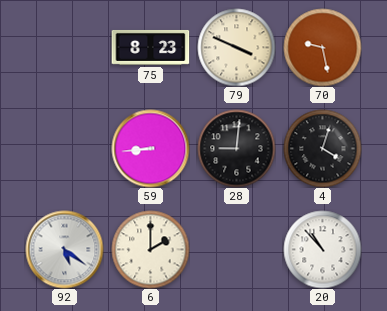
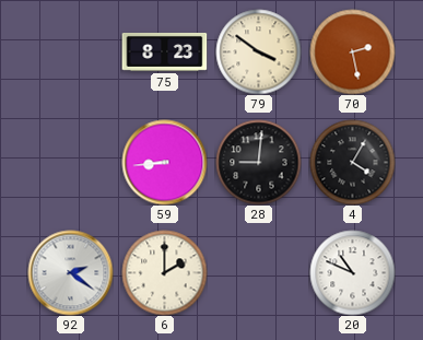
79: 3:49 -> 3:51
70: 9:28 -> 2:28
4: 4:03 -> 4:05
92: 5:21 -> 2:21
20: 10:53 -> 10:49
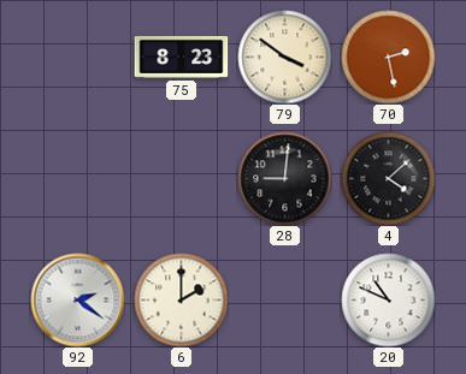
59: 8:44 -> none
4: 4:05 -> 4:08
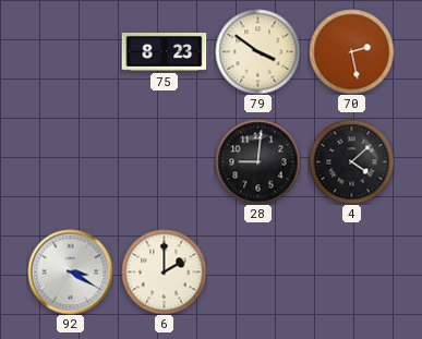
92: 2:21 -> 3:20
20: 10:49 -> none
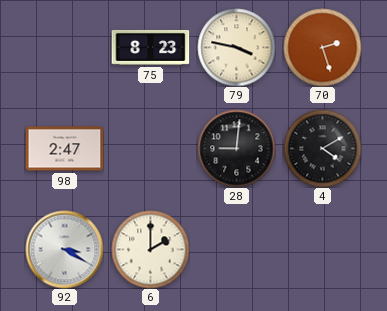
79: 3:51 -> 3:47
70: 2:28 -> 2:27
98: none -> 2:47
4: 4:08 -> 4:10
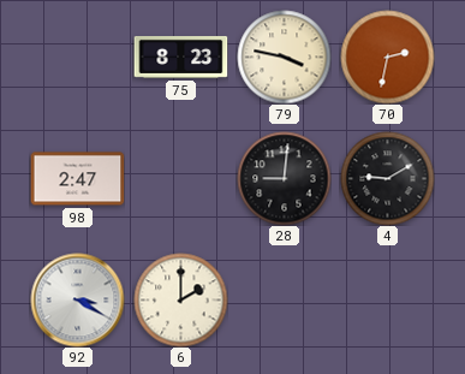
70: 2:27 -> 2:32
4: 4:10 -> 9:10
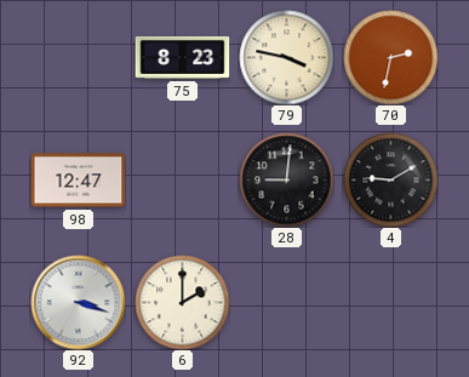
98: 2:47 -> 12:47
92: 3:20 -> 3:18
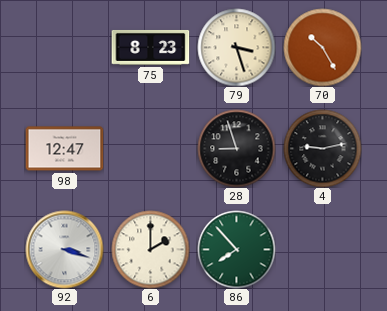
79: 3:47 -> 3:27
70: 2:32 -> 10:25
28: 9:01 -> 8:57
4: 9:10 -> 9:13
86: none -> 7:53
